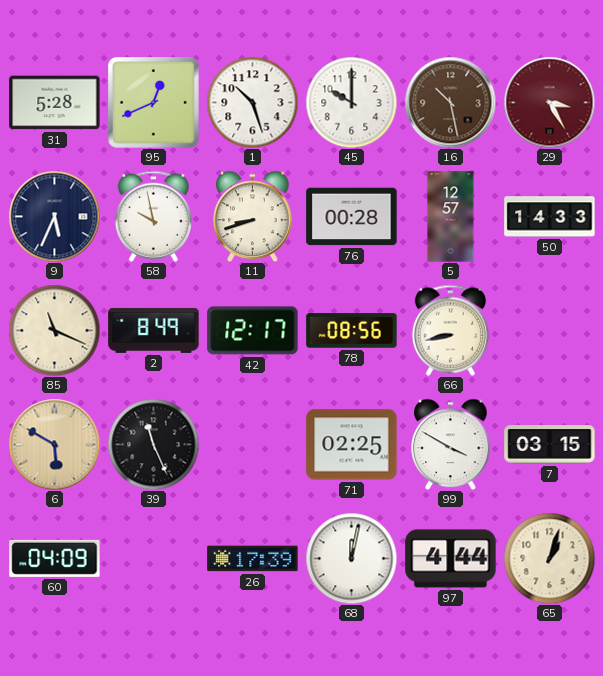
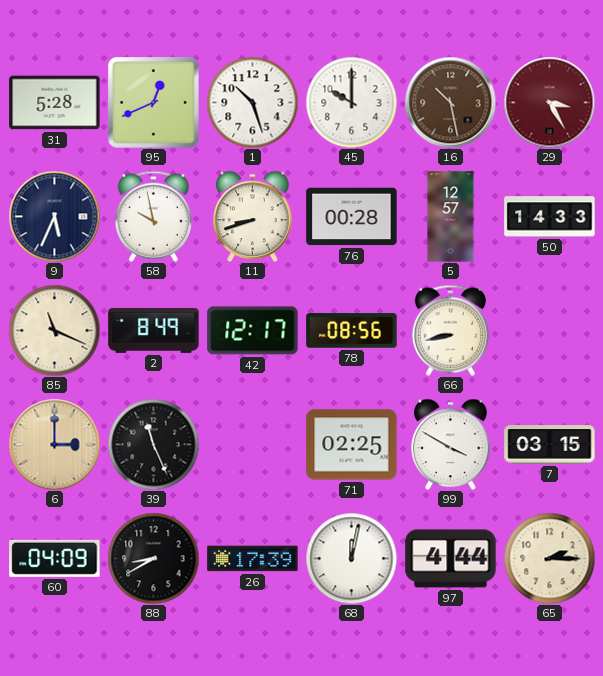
6: 5:50 -> 3:00
88: none -> 8:40
65: 1:03 -> 2:15
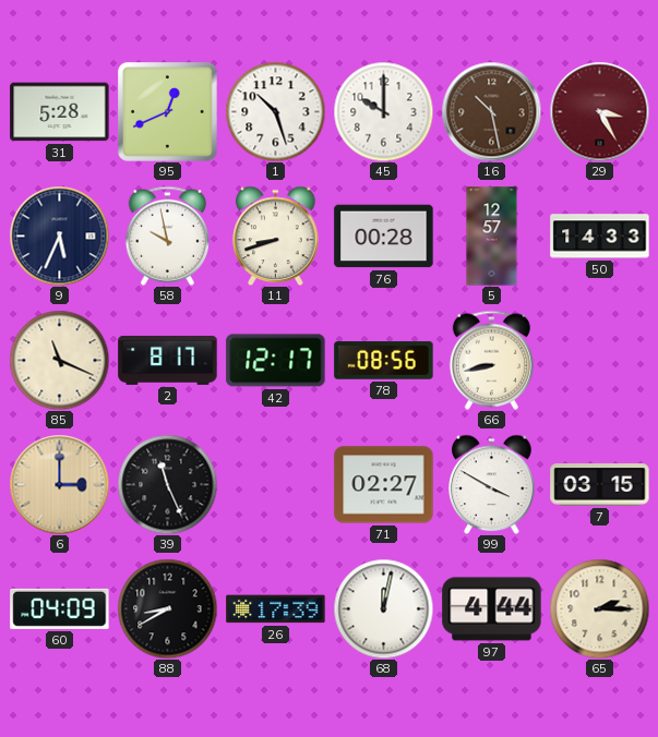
2: 8:49 -> 8:17
71: 02:25 -> 02:27
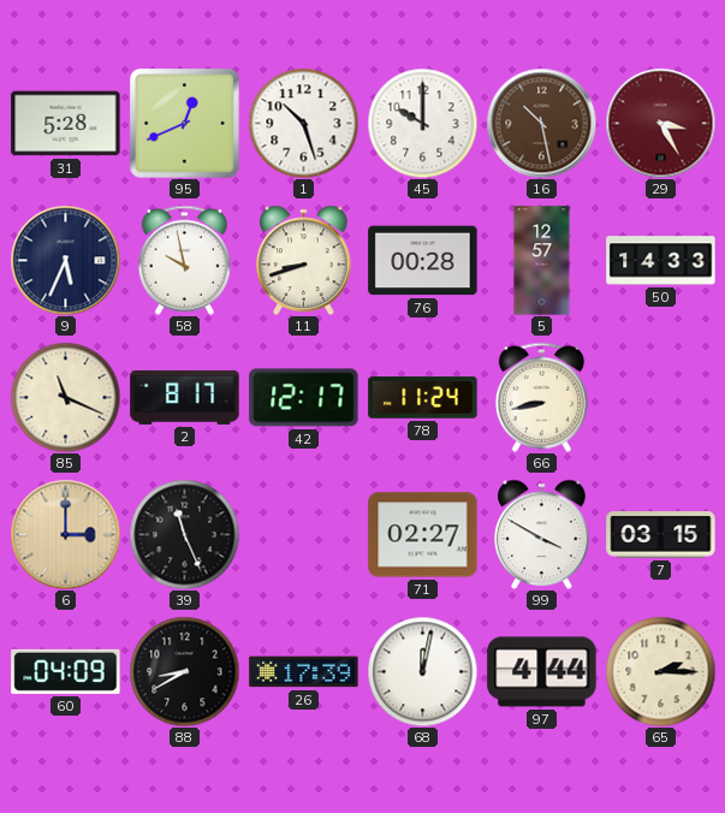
78: 08:56 -> 11:24
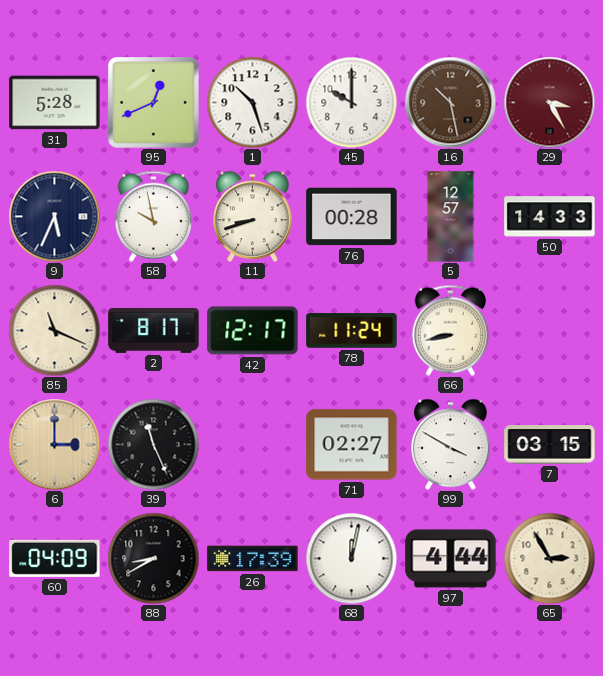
65: 2:15 -> 2:55
